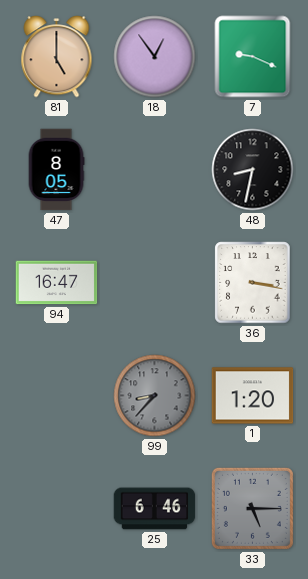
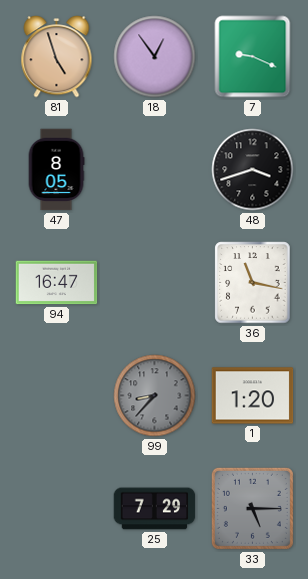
81: 5:00 -> 4:57
48: 8:32 -> 3:42
36: 3:17 -> 11:17
25: 6:46 -> 7:29
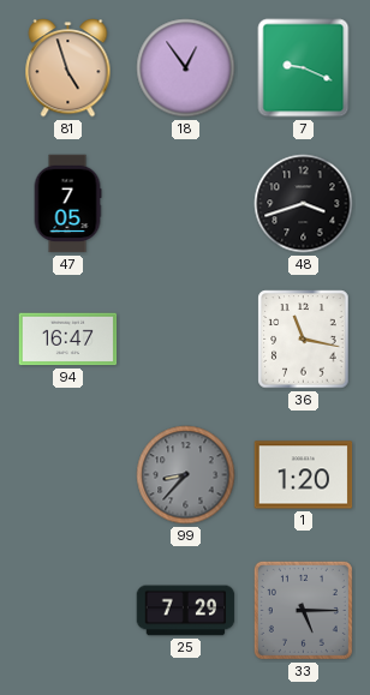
47: 8:05 -> 7:05
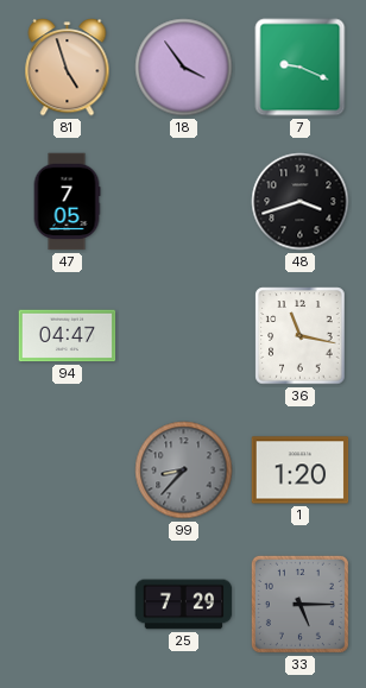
18: 12:54 -> 3:54
94: 16:47 -> 04:47
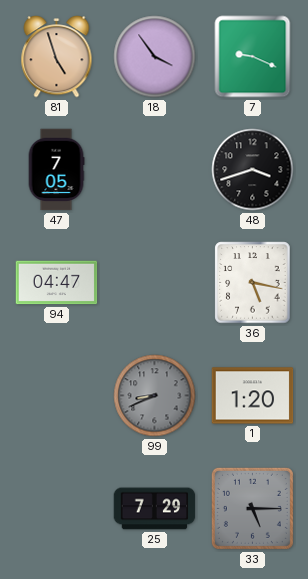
36: 11:17 -> 5:17
99: 8:37 -> 8:41
